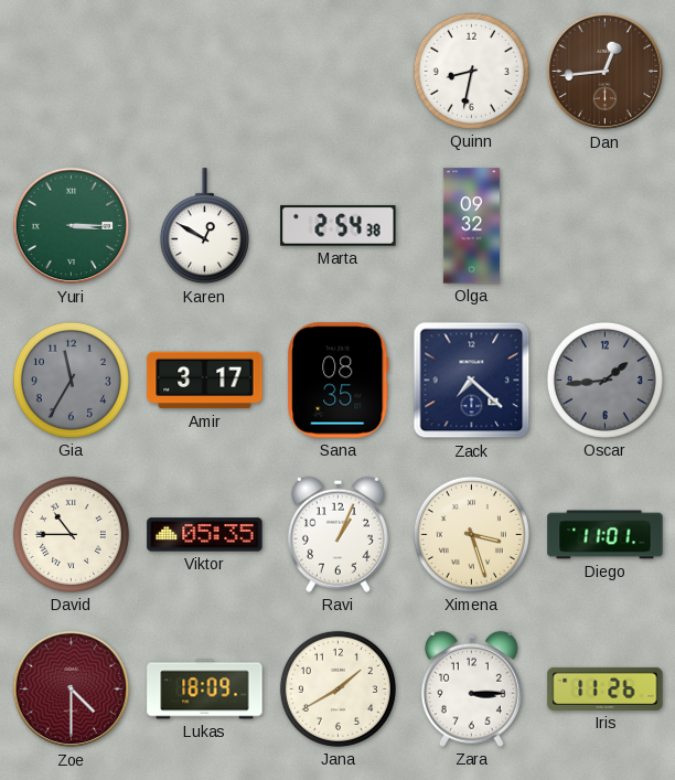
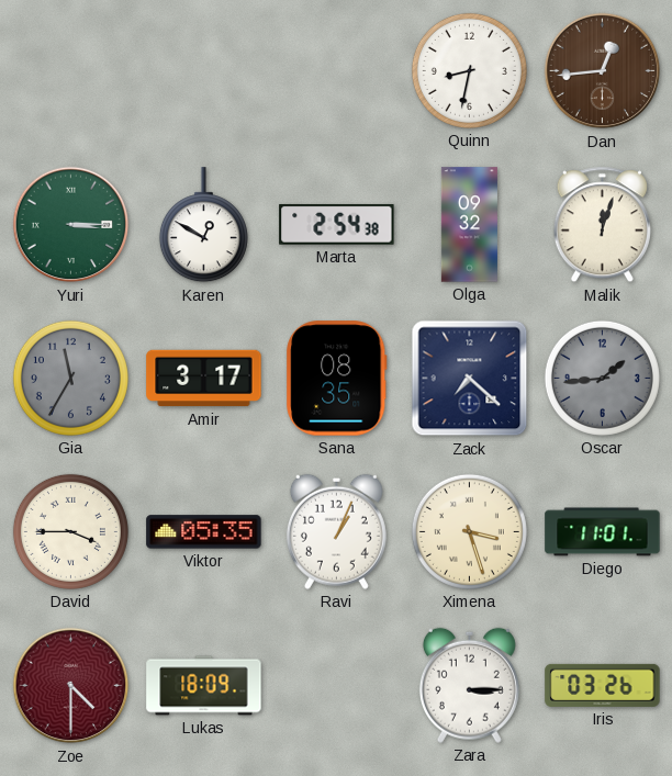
Malik: none -> 12:03
David: 10:45 -> 3:45
Jana: 1:40 -> none
Iris: 11:26 -> 03:26
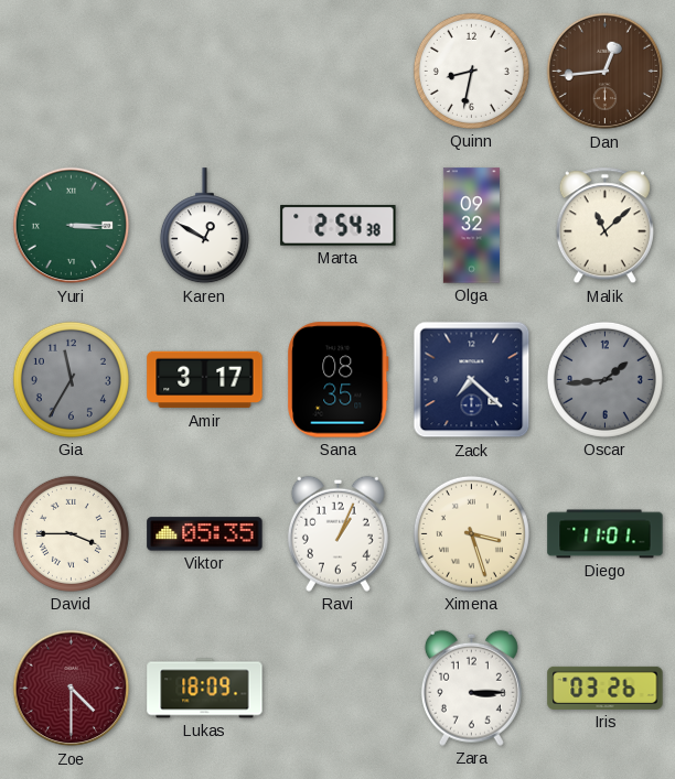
Malik: 12:03 -> 11:08
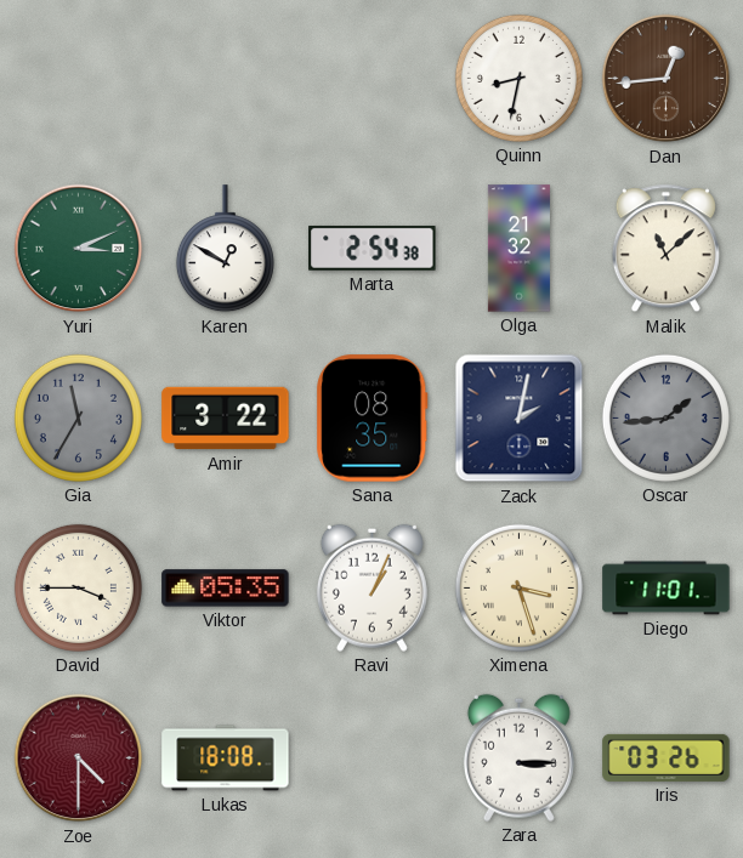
Yuri: 3:15 -> 3:11
Olga: 09:32 -> 21:32
Amir: 3:17 -> 3:22
Zack: 7:22 -> 2:02
Lukas: 18:09 -> 18:08
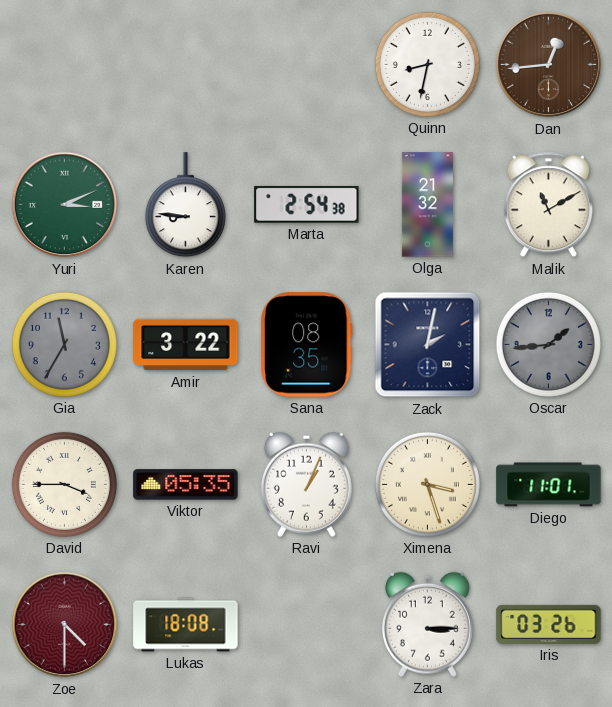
Karen: 12:50 -> 8:46
Malik: 11:08 -> 11:10
